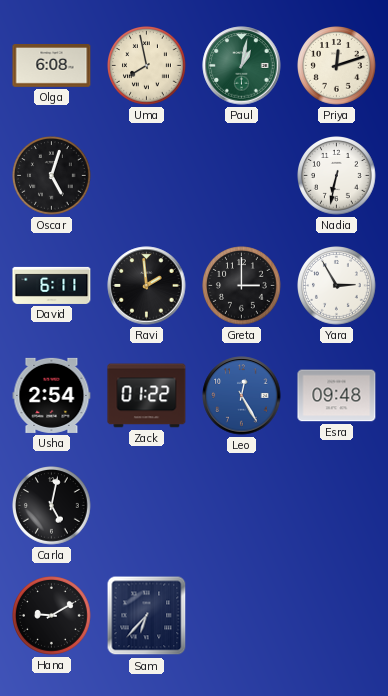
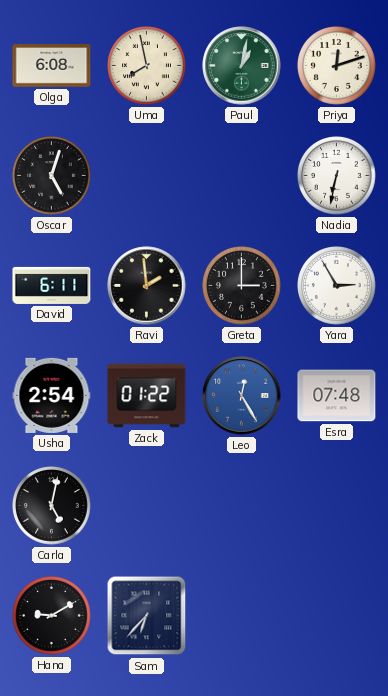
Esra: 09:48 -> 07:48
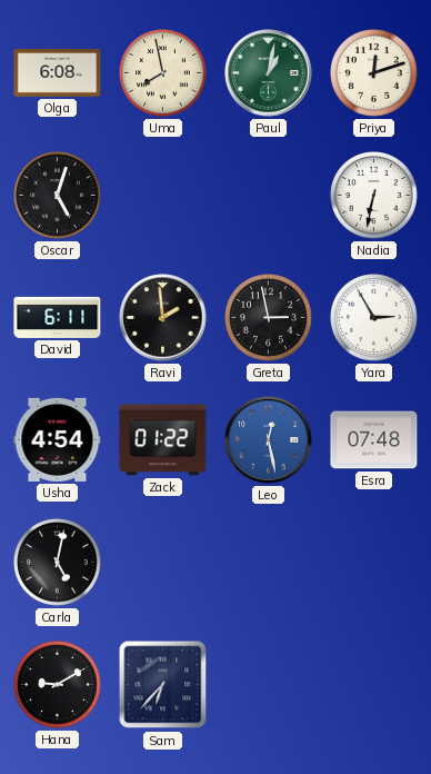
Greta: 3:00 -> 2:58
Usha: 2:54 -> 4:54
Leo: 12:25 -> 12:28
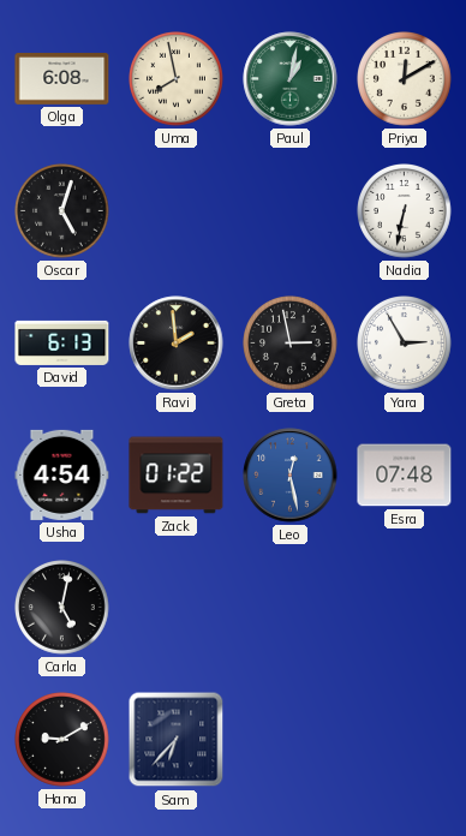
Priya: 12:12 -> 12:10
David: 6:11 -> 6:13
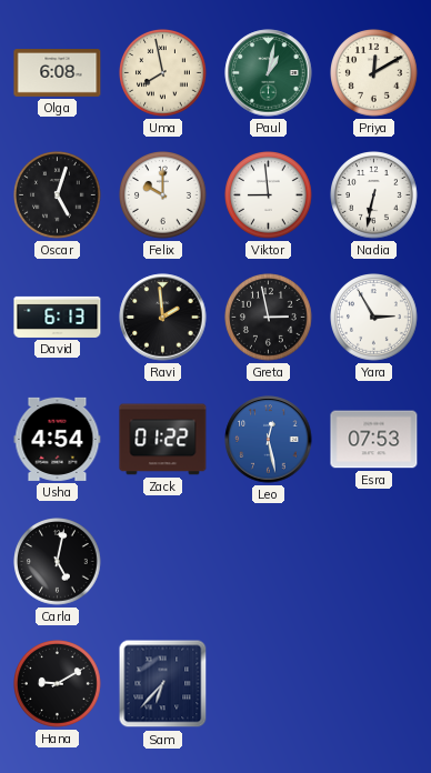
Felix: none -> 10:00
Viktor: none -> 8:59
Esra: 07:48 -> 07:53
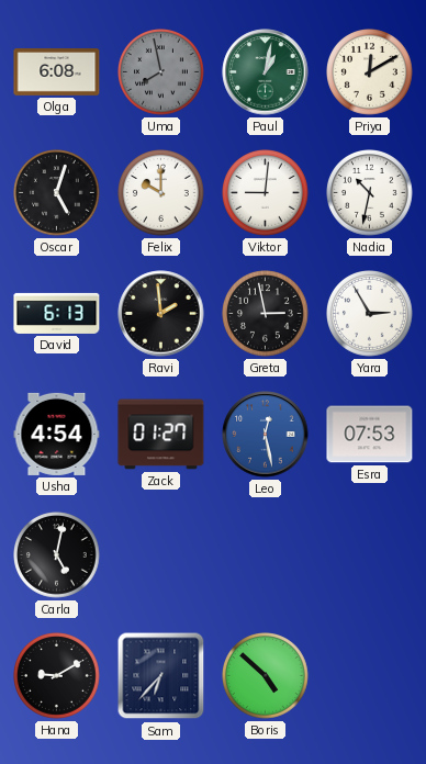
Uma dial: cream -> grey
Viktor: 8:59 -> 9:01
Nadia: 6:32 -> 10:32
Zack: 01:22 -> 01:27
Boris: none -> 4:52
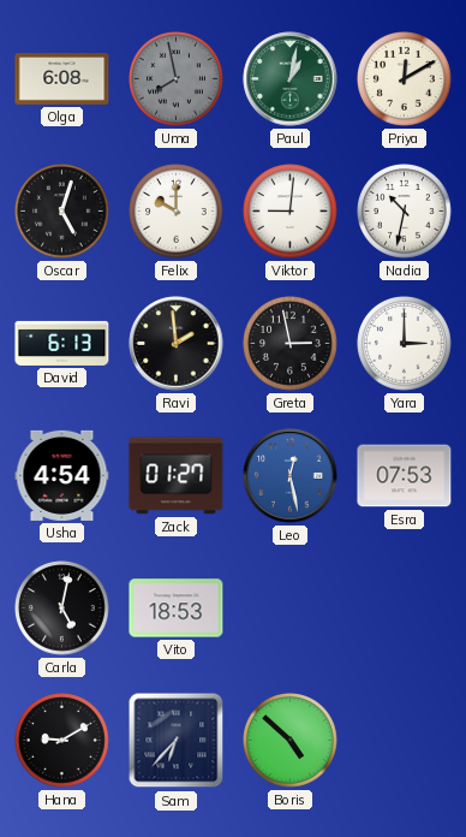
Yara: 2:55 -> 3:00
Vito: none -> 18:53
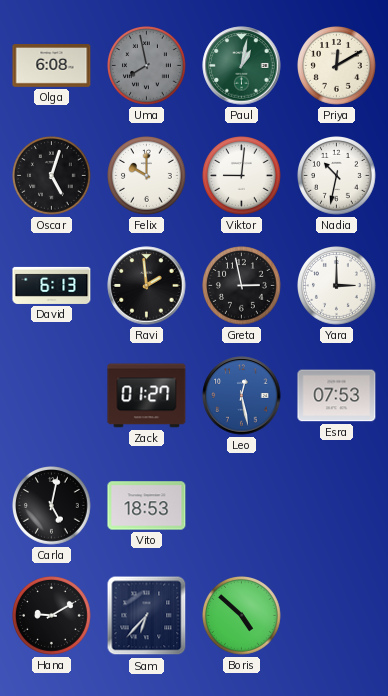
Usha: 4:54 -> none
